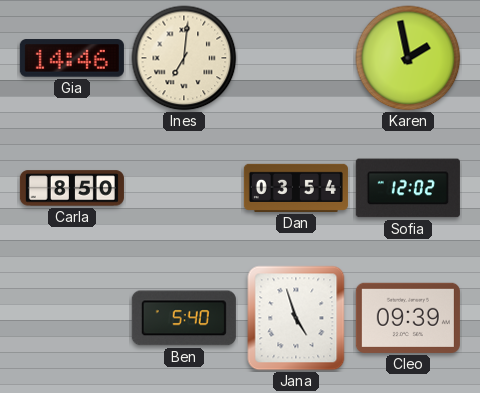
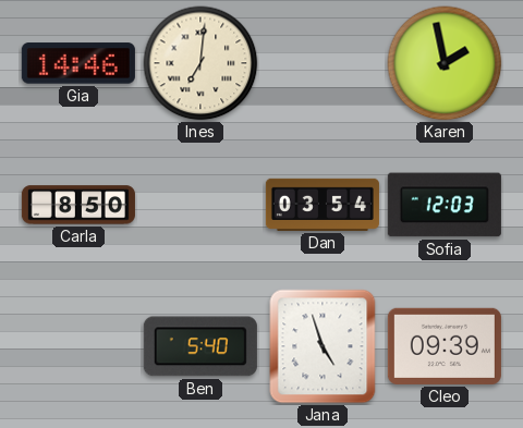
Sofia: 12:02 -> 12:03
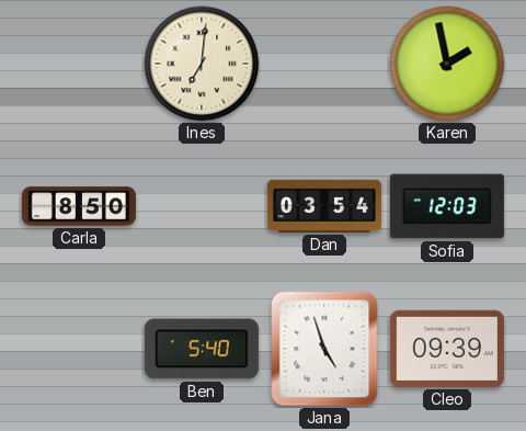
Gia: 14:46 -> none
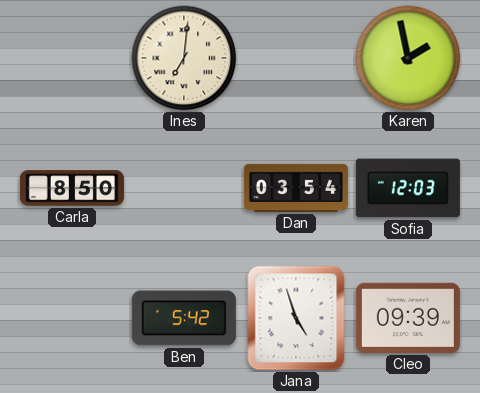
Ben: 5:40 -> 5:42
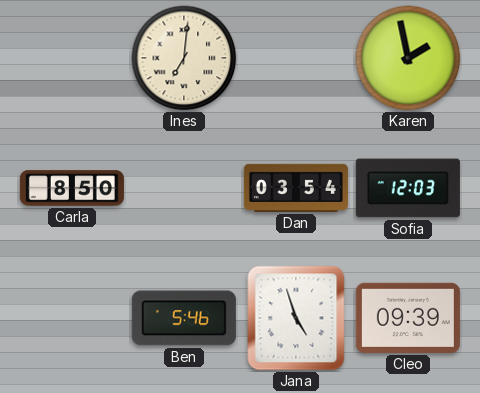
Ben: 5:42 -> 5:46
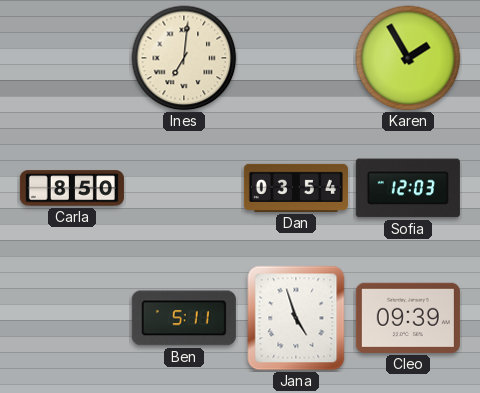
Karen: 1:58 -> 1:55
Ben: 5:46 -> 5:11
